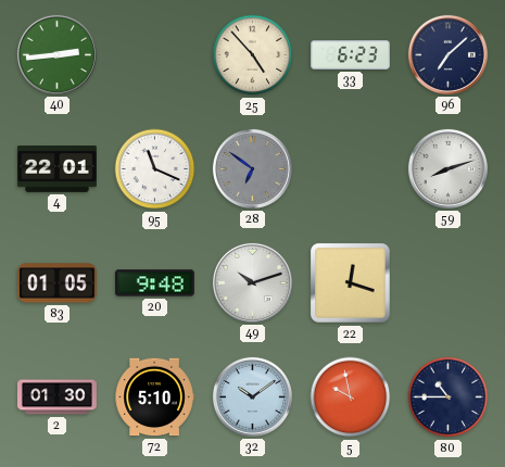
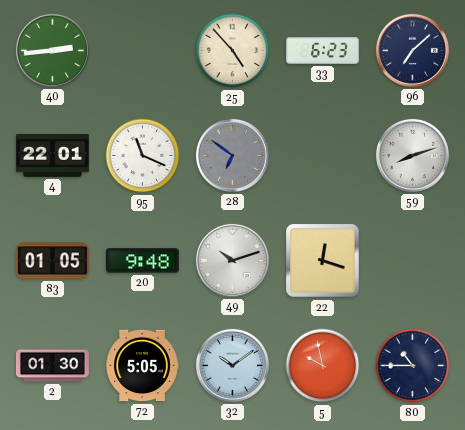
72: 5:10 -> 5:05
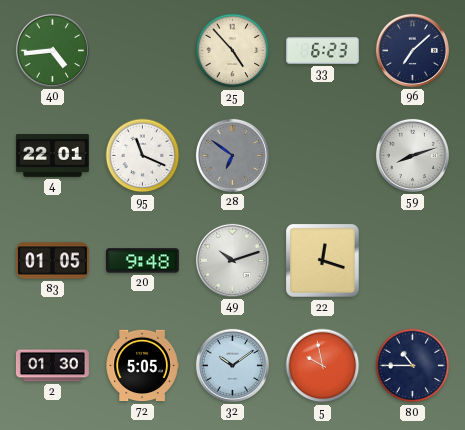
40: 2:44 -> 4:44
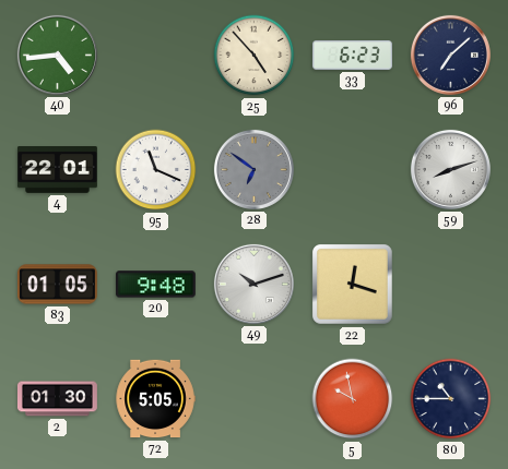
32: 10:09 -> none
